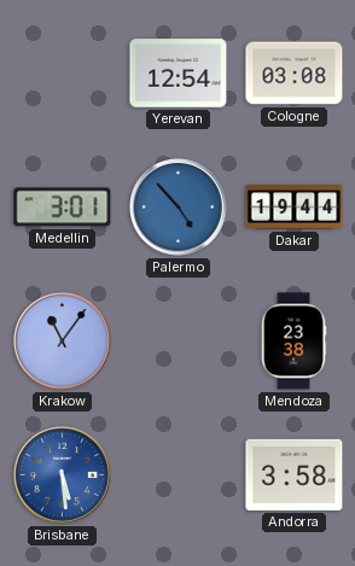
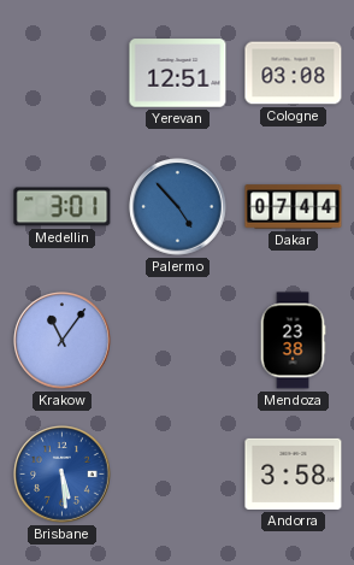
Yerevan: 12:54 -> 12:51
Dakar: 19:44 -> 07:44
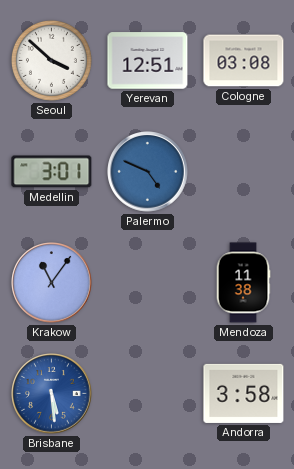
Seoul: none -> 3:52
Palermo: 4:53 -> 4:49
Dakar: 07:44 -> none
Mendoza: 23:38 -> 11:38
